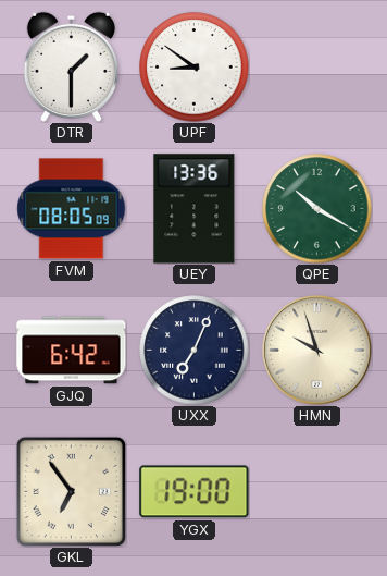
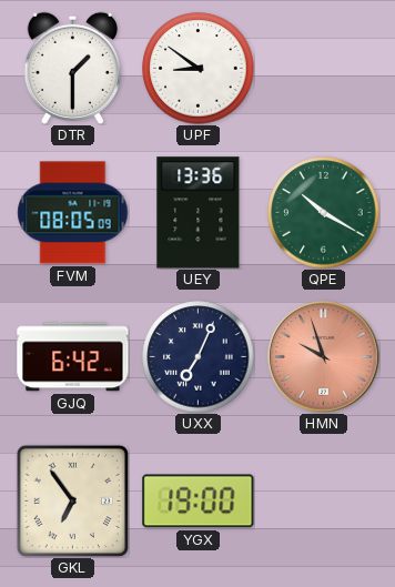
HMN dial: cream -> salmon
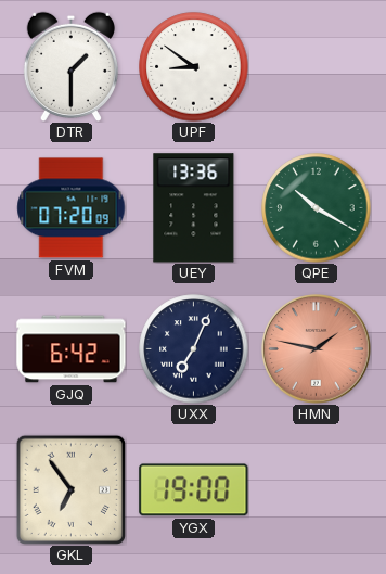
FVM: 08:05 -> 07:20
HMN: 9:57 -> 1:47
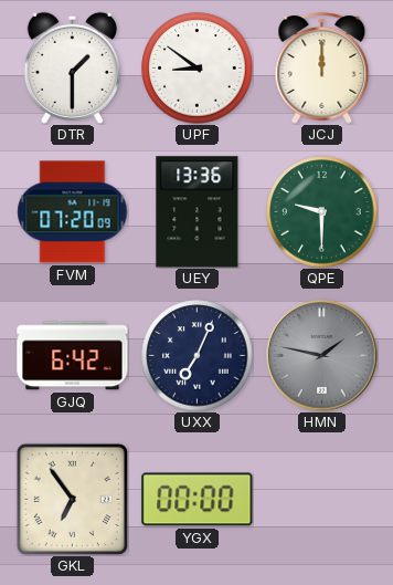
JCJ: none -> 12:00
QPE: 10:20 -> 9:30
HMN dial: salmon -> grey
YGX: 19:00 -> 00:00
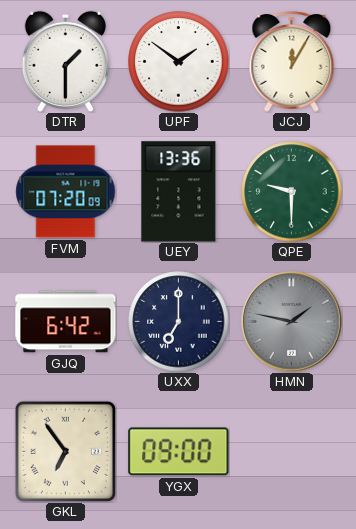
UPF: 8:51 -> 1:51
JCJ: 12:00 -> 12:05
UXX: 7:04 -> 7:00
YGX: 00:00 -> 09:00
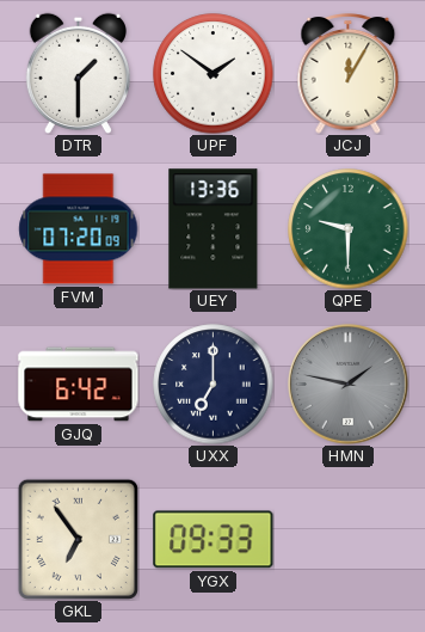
YGX: 09:00 -> 09:33
